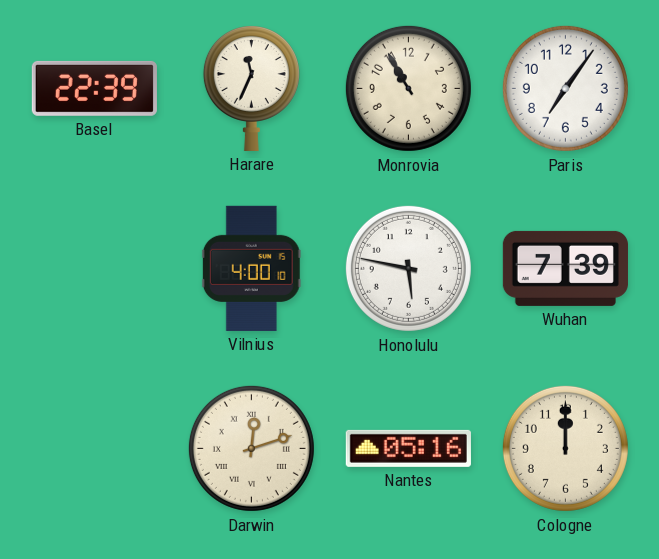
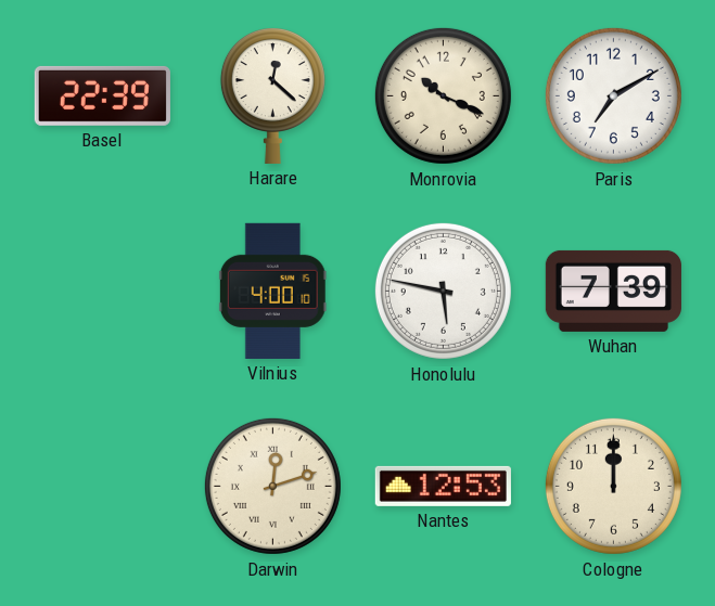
Harare: 11:34 -> 12:22
Monrovia: 10:55 -> 10:19
Paris: 7:06 -> 7:10
Nantes: 05:16 -> 12:53
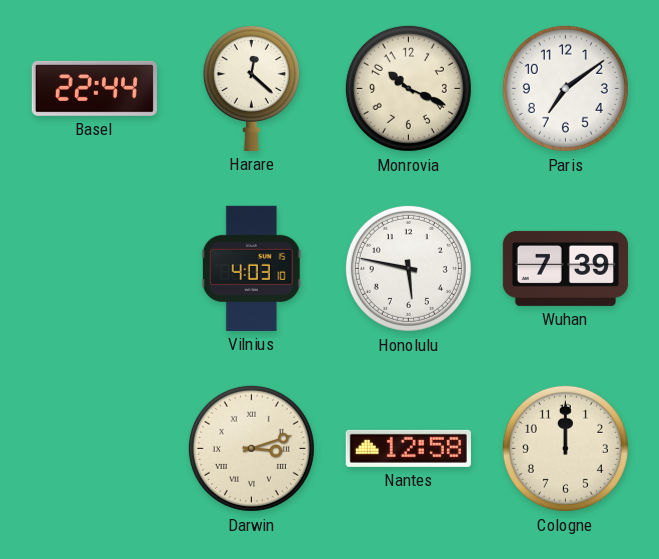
Basel: 22:39 -> 22:44
Paris: 7:10 -> 7:09
Vilnius: 4:00 -> 4:03
Darwin: 12:12 -> 3:12
Nantes: 12:53 -> 12:58
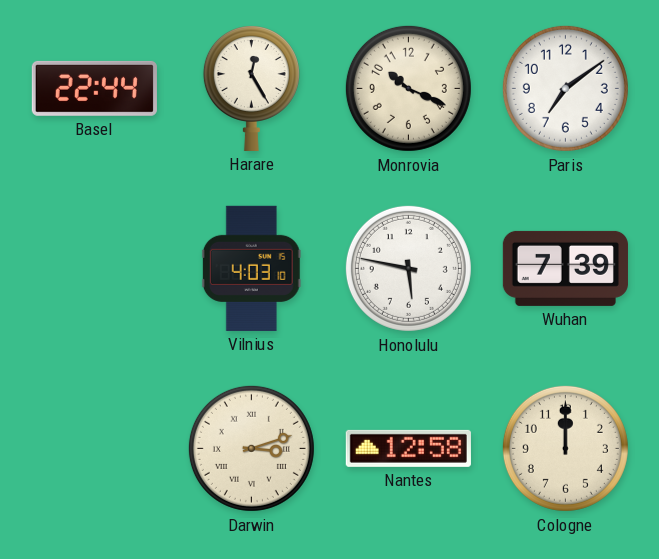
Harare: 12:22 -> 12:25
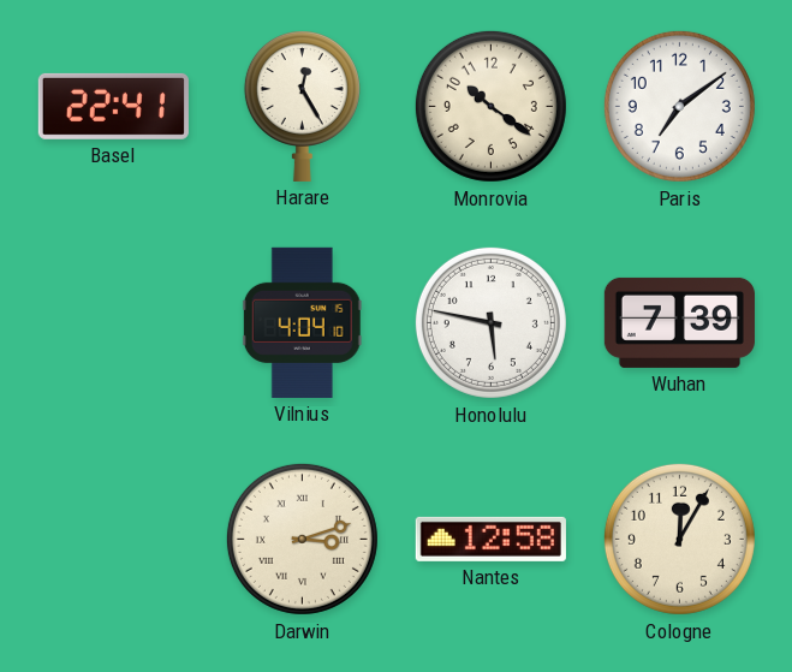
Basel: 22:44 -> 22:41
Monrovia: 10:19 -> 10:21
Vilnius: 4:03 -> 4:04
Cologne: 12:00 -> 12:05
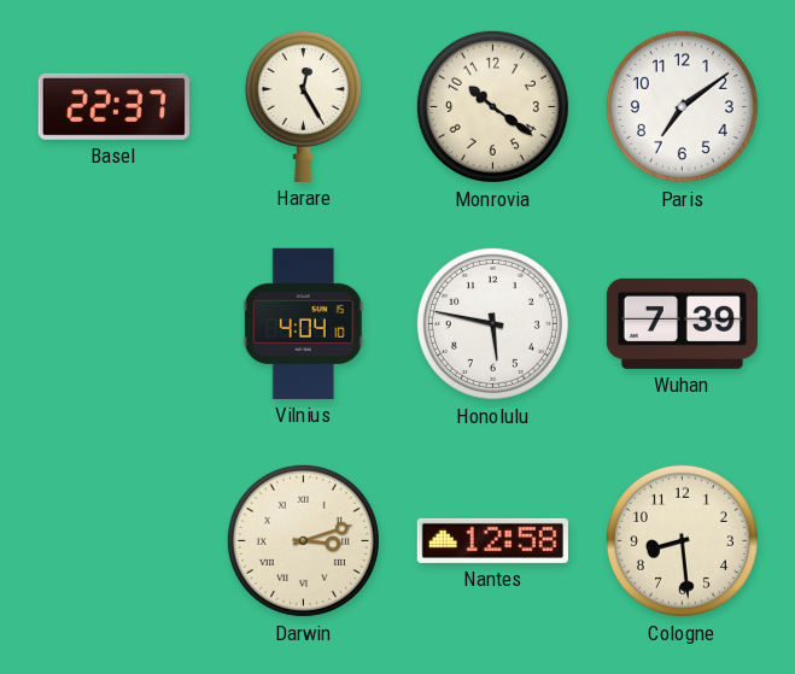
Basel: 22:41 -> 22:37
Cologne: 12:05 -> 8:29
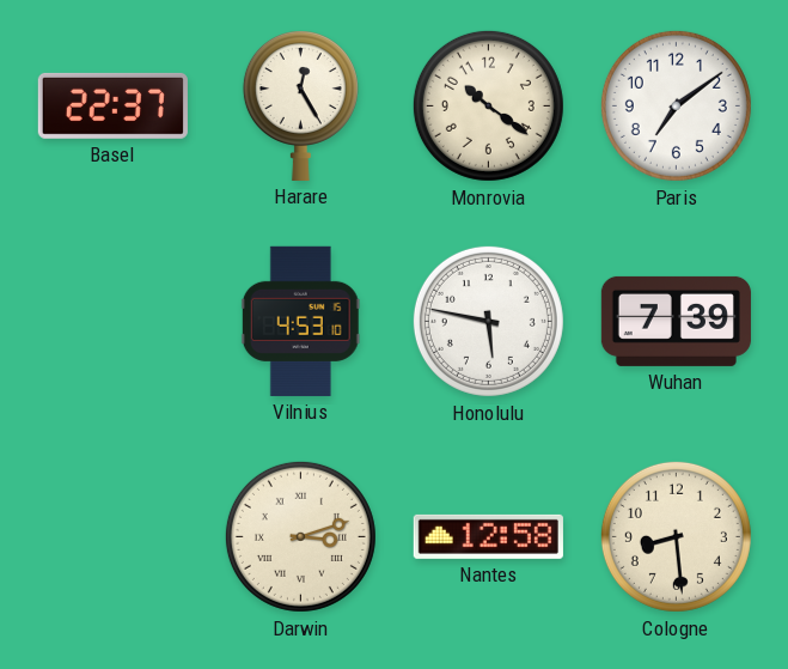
Vilnius: 4:04 -> 4:53
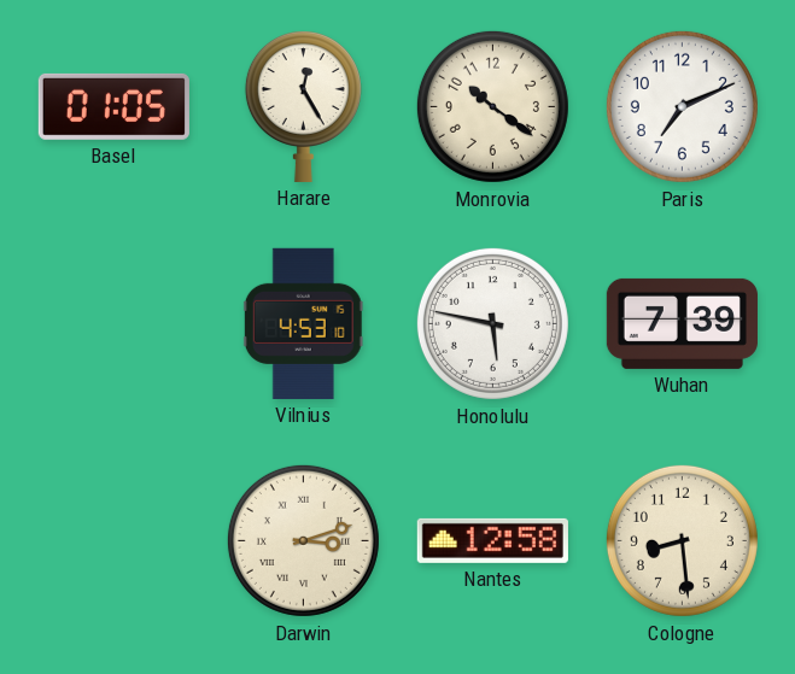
Basel: 22:37 -> 01:05
Paris: 7:09 -> 7:11
